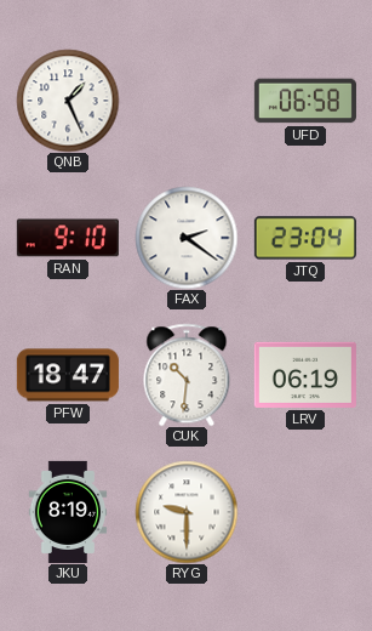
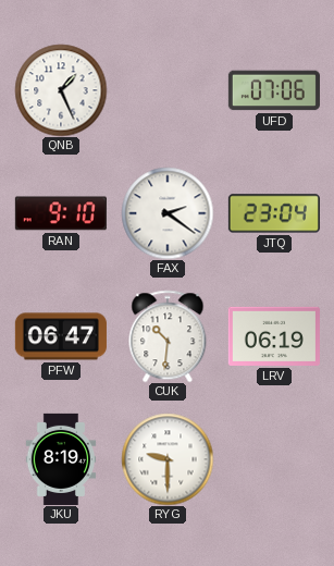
UFD: 06:58 -> 07:06
PFW: 18:47 -> 06:47
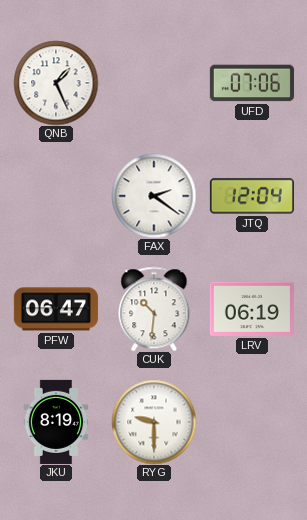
RAN: 9:10 -> none
JTQ: 23:04 -> 12:04
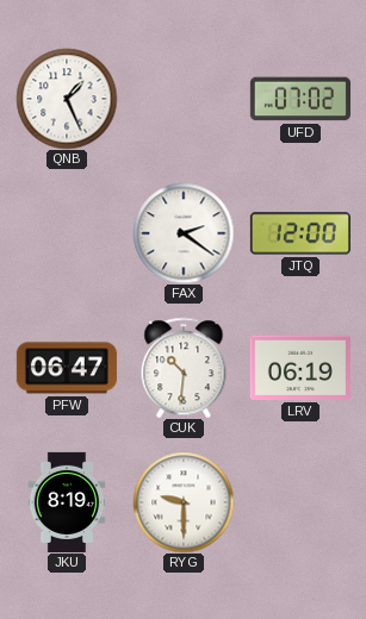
UFD: 07:06 -> 07:02
JTQ: 12:04 -> 12:00
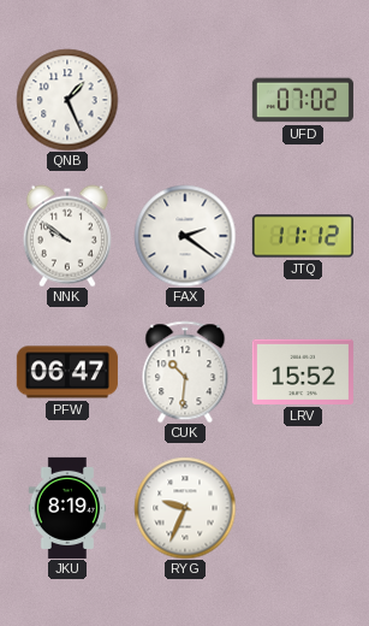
NNK: none -> 9:51
JTQ: 12:00 -> 11:12
LRV: 06:19 -> 15:52
RYG: 9:30 -> 9:34
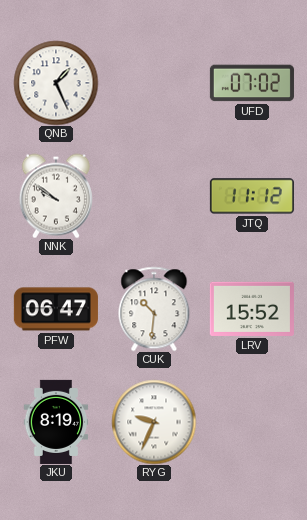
FAX: 2:21 -> none
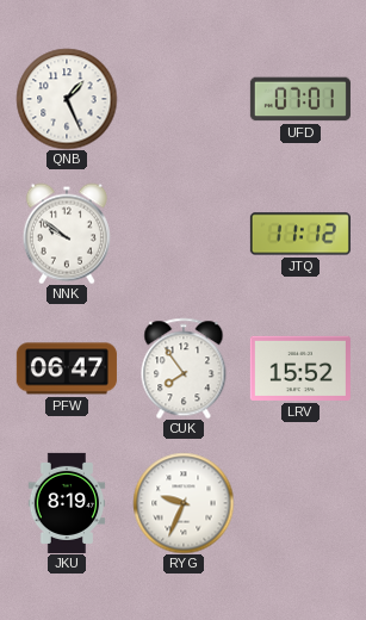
UFD: 07:02 -> 07:01
CUK: 10:31 -> 7:54
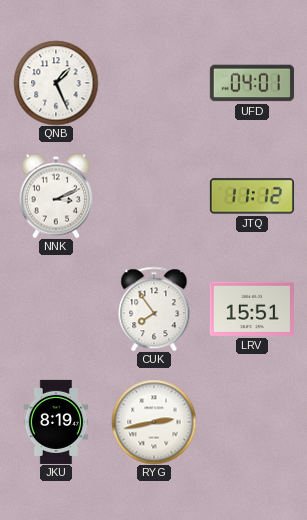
UFD: 07:01 -> 04:01
NNK: 9:51 -> 3:11
PFW: 06:47 -> none
LRV: 15:52 -> 15:51
RYG: 9:34 -> 2:43
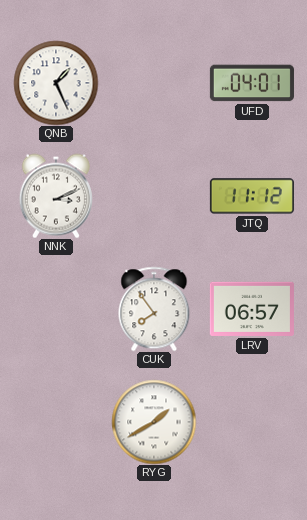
LRV: 15:51 -> 06:57
JKU: 8:19 -> none
RYG: 2:43 -> 1:40
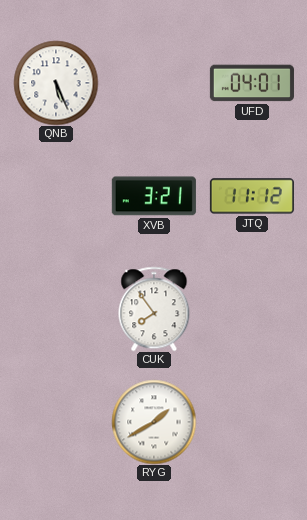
QNB: 1:26 -> 5:26
NNK: 3:11 -> none
XVB: none -> 3:21
LRV: 06:57 -> none
